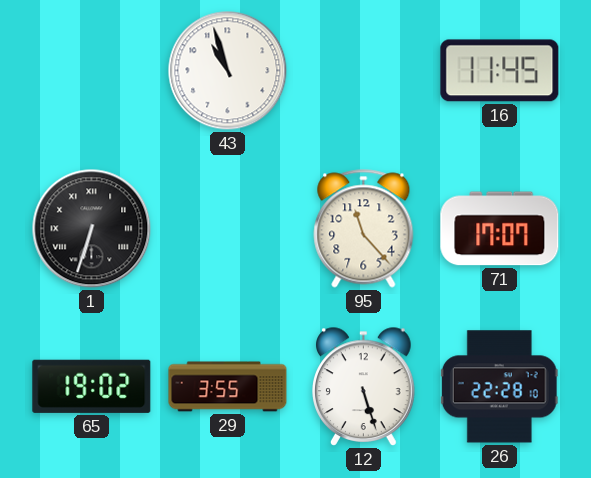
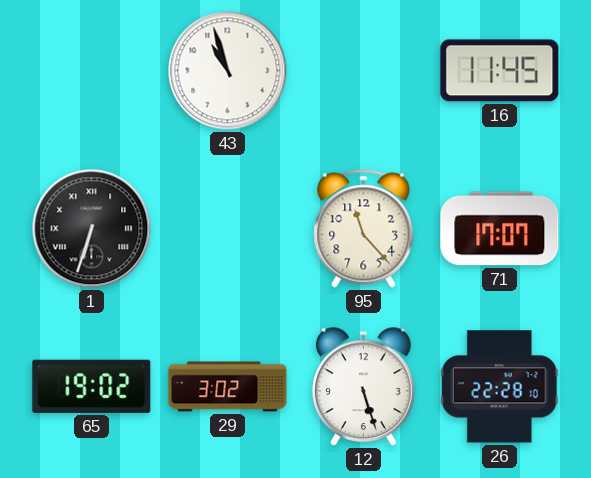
29: 3:55 -> 3:02
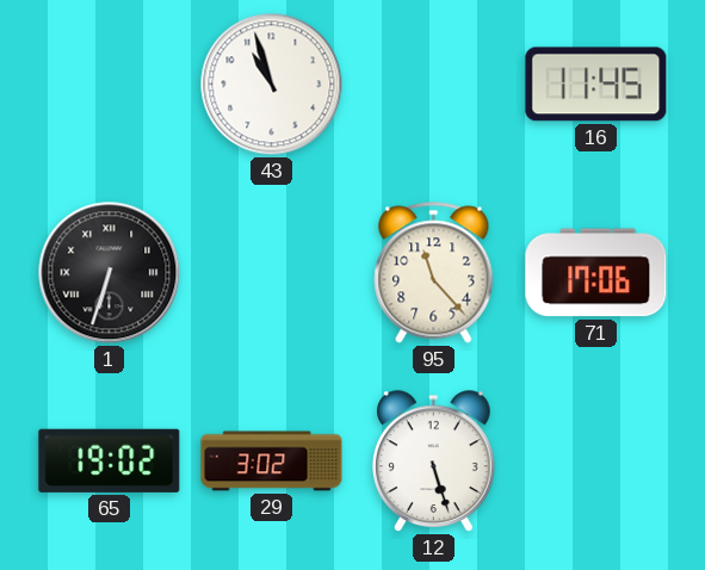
71: 17:07 -> 17:06
26: 22:28 -> none
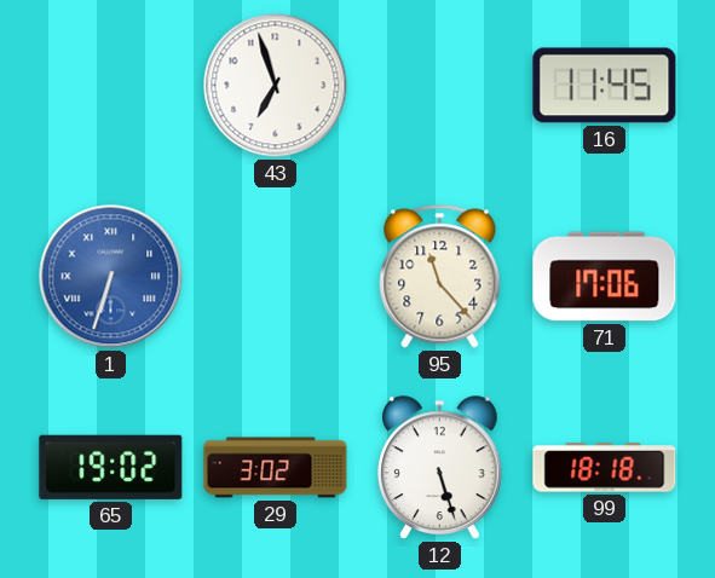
43: 10:57 -> 6:57
1 dial: black -> blue
99: none -> 18:18
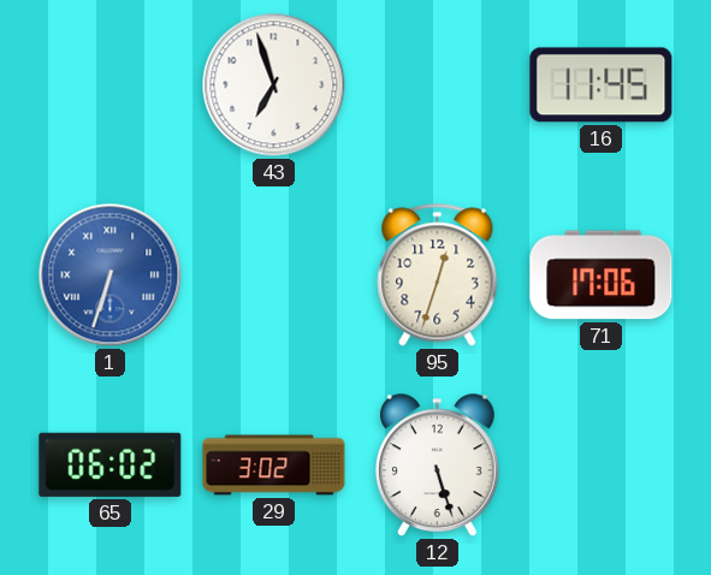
95: 11:23 -> 12:33
65: 19:02 -> 06:02
99: 18:18 -> none
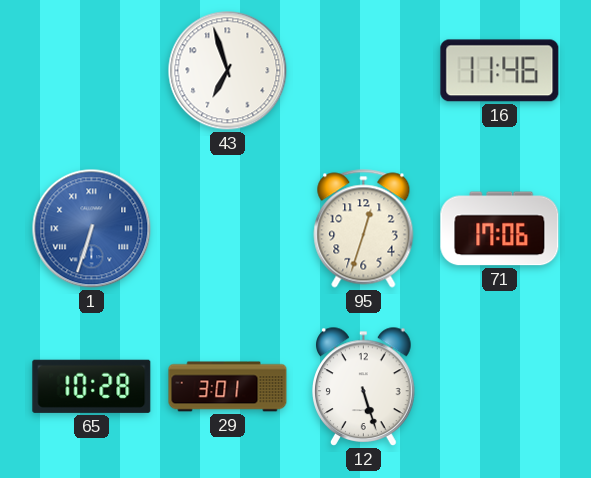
16: 11:45 -> 11:46
65: 06:02 -> 10:28
29: 3:02 -> 3:01
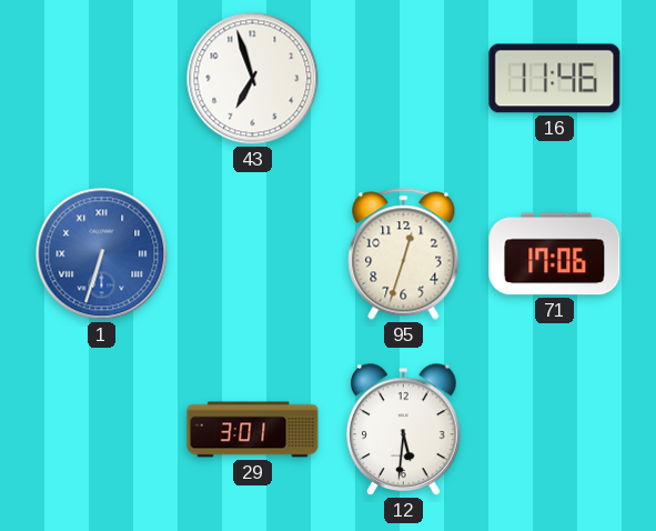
65: 10:28 -> none
12: 5:27 -> 5:31
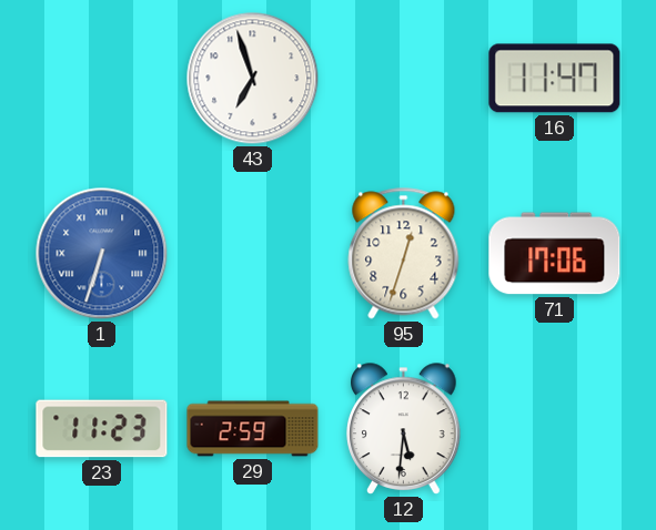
16: 11:46 -> 11:47
23: none -> 11:23
29: 3:01 -> 2:59
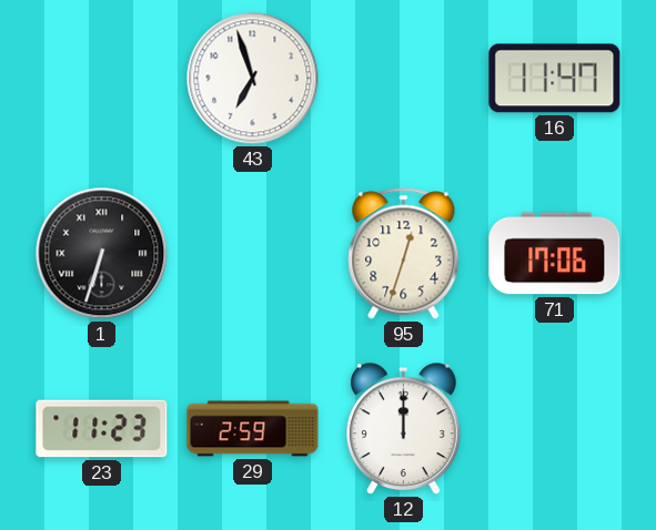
1 dial: blue -> black
12: 5:31 -> 12:00
